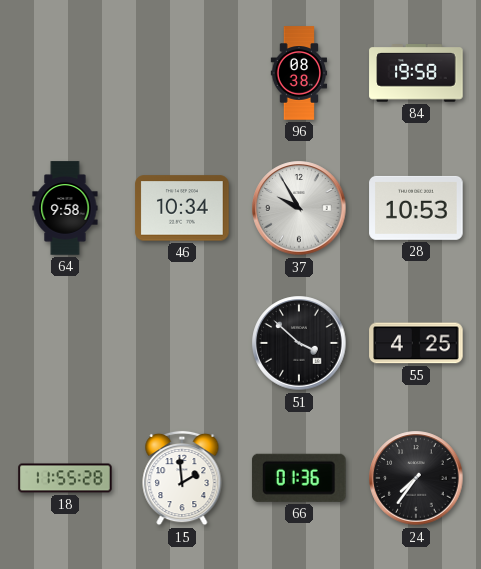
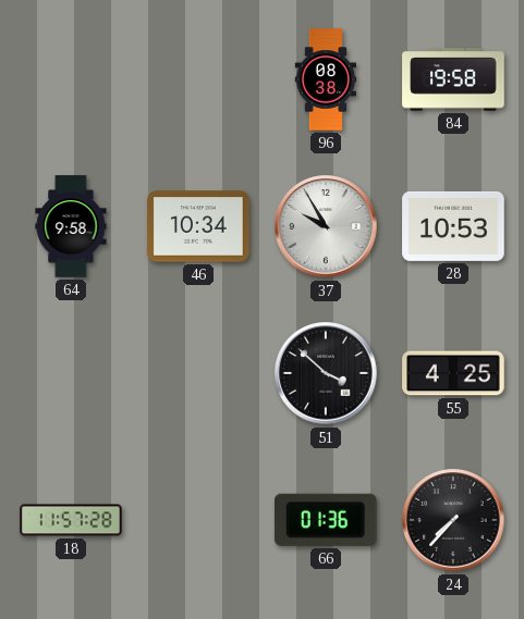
18: 11:55 -> 11:57
15: 1:59 -> none
24: 7:36 -> 7:37
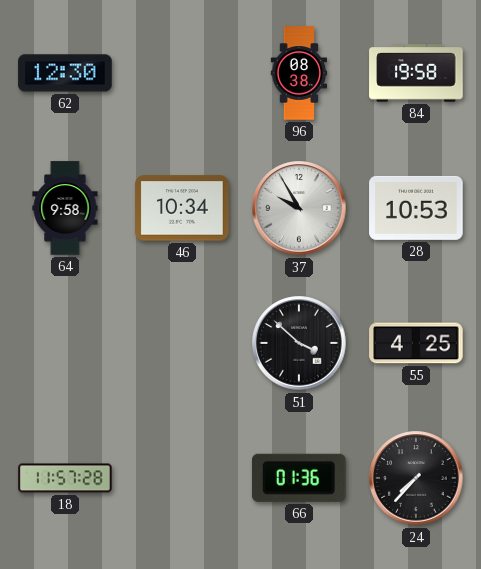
62: none -> 12:30
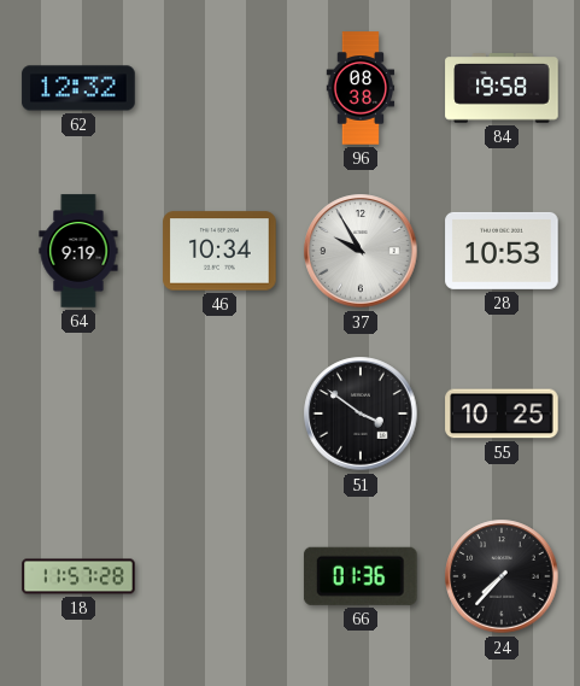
62: 12:30 -> 12:32
64: 9:58 -> 9:19
51: 3:52 -> 3:51
55: 4:25 -> 10:25
